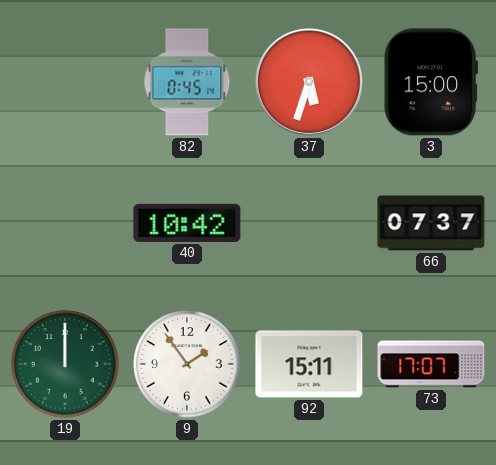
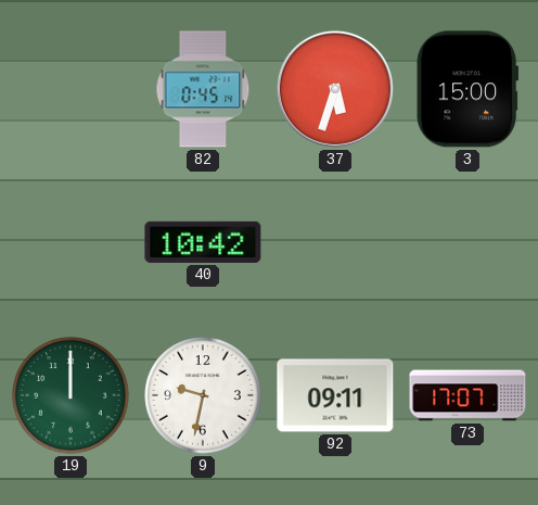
66: 07:37 -> none
9: 1:54 -> 9:32
92: 15:11 -> 09:11
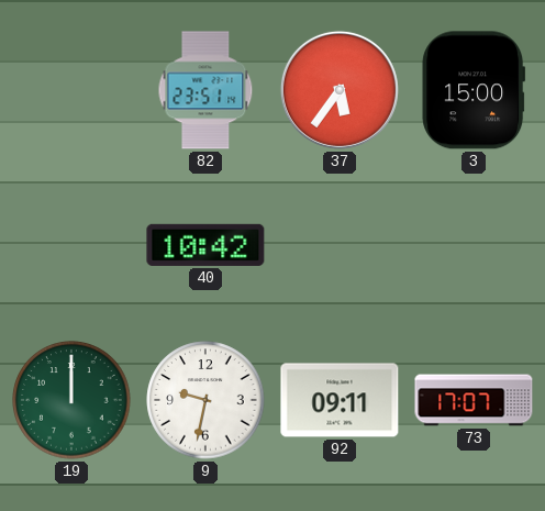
82: 0:45 -> 23:51
37: 5:33 -> 5:36
